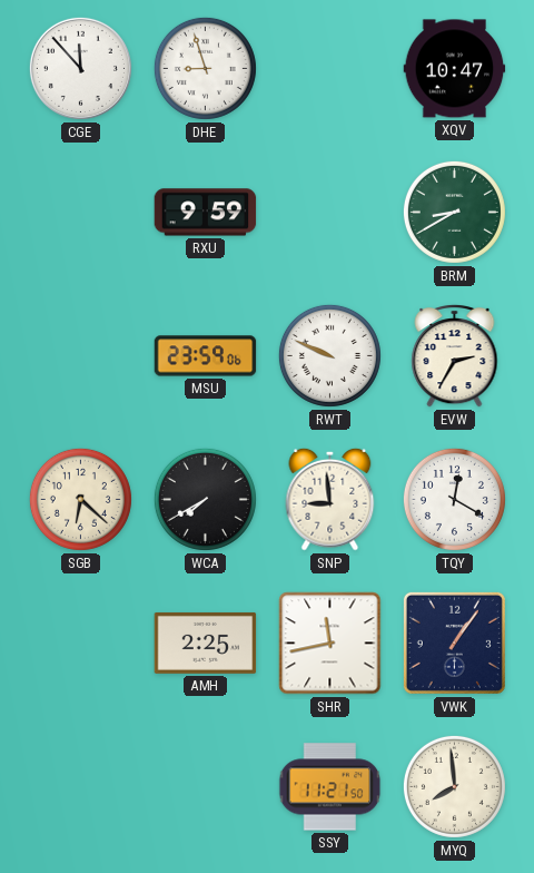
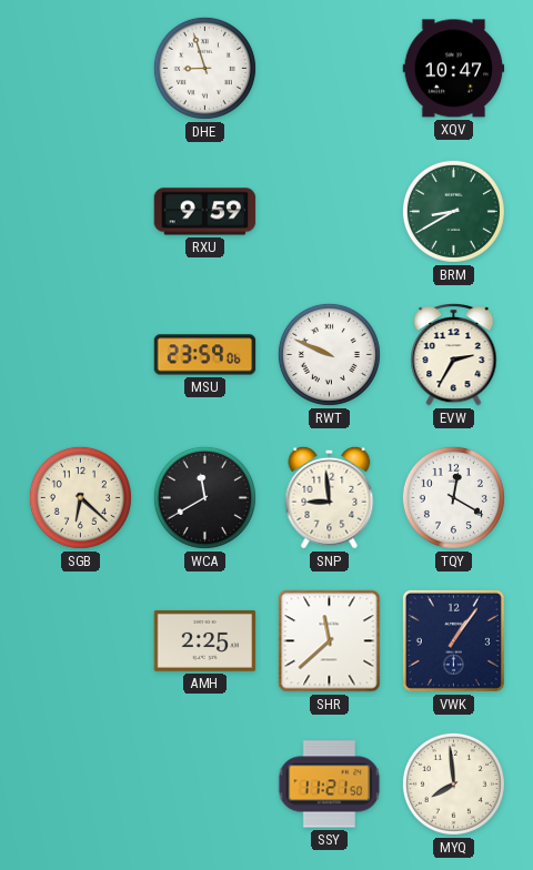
CGE: 11:53 -> none
WCA: 7:40 -> 11:40
SHR: 11:43 -> 11:38
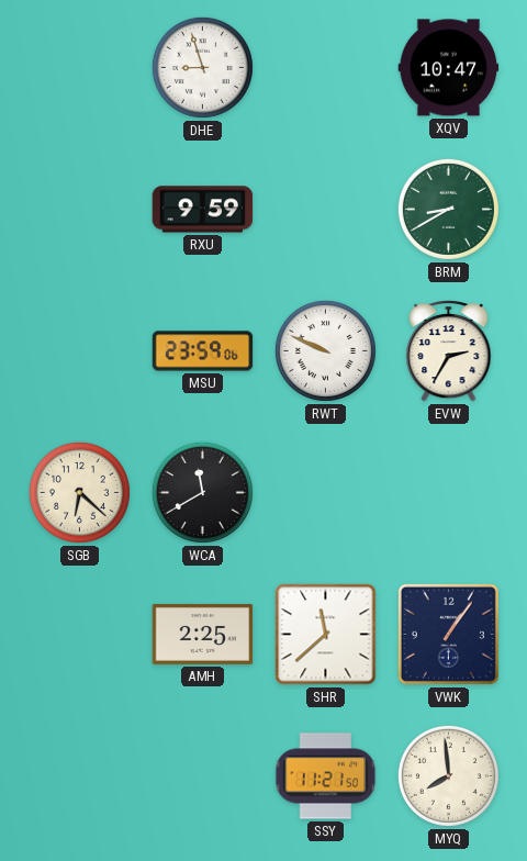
SNP: 8:59 -> none
TQY: 12:20 -> none
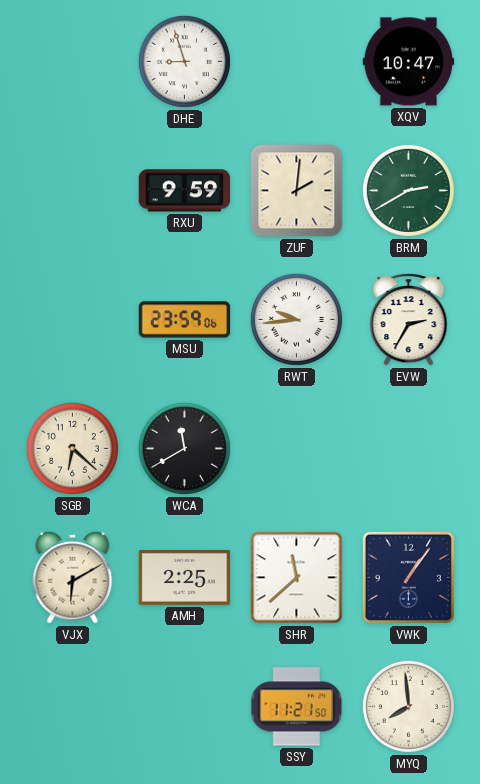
ZUF: none -> 2:01
BRM: 8:40 -> 2:40
RWT: 9:49 -> 9:44
VJX: none -> 6:10
